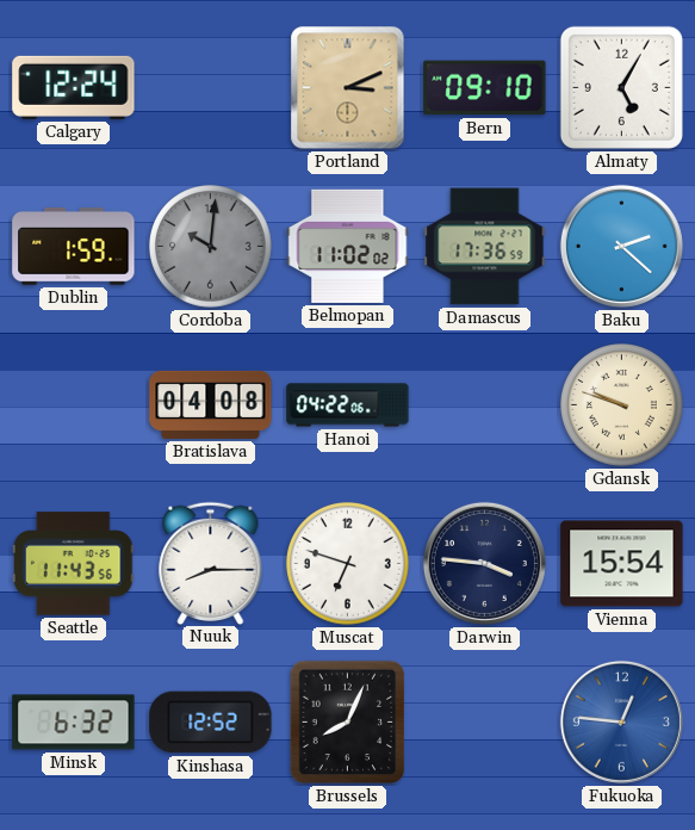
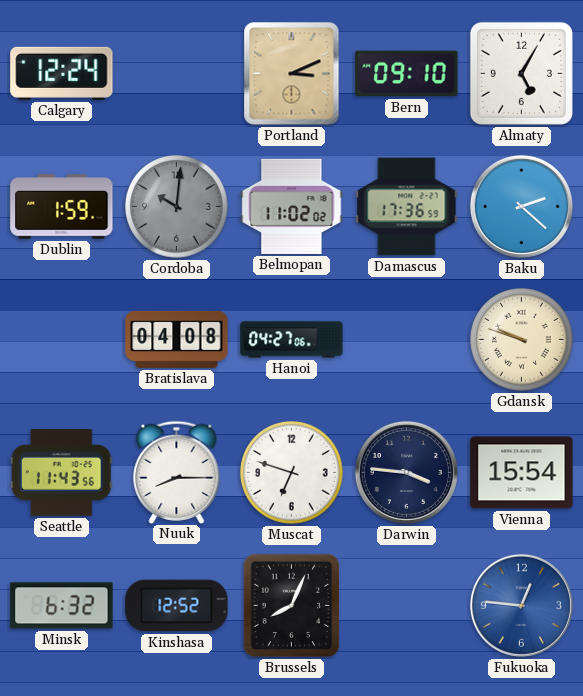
Hanoi: 04:22 -> 04:27
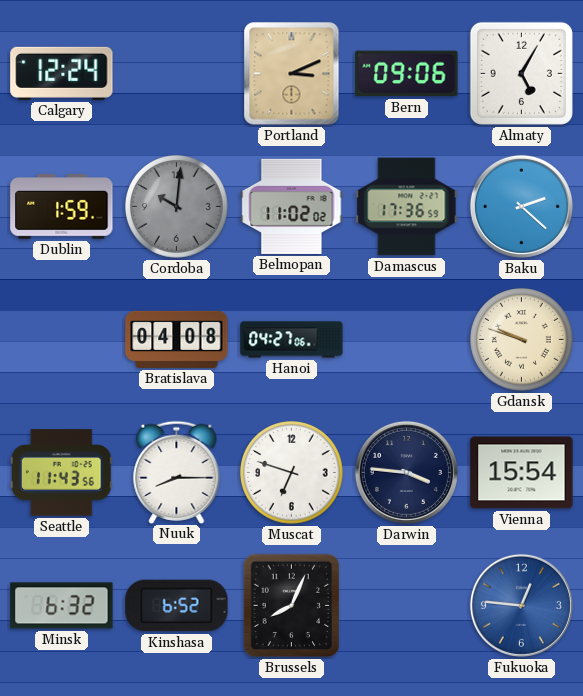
Bern: 09:10 -> 09:06
Kinshasa: 12:52 -> 6:52
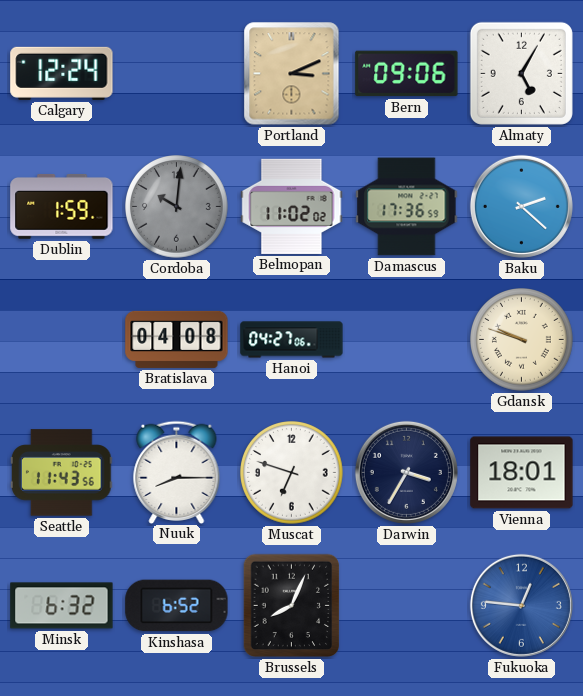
Darwin: 3:46 -> 3:35
Vienna: 15:54 -> 18:01
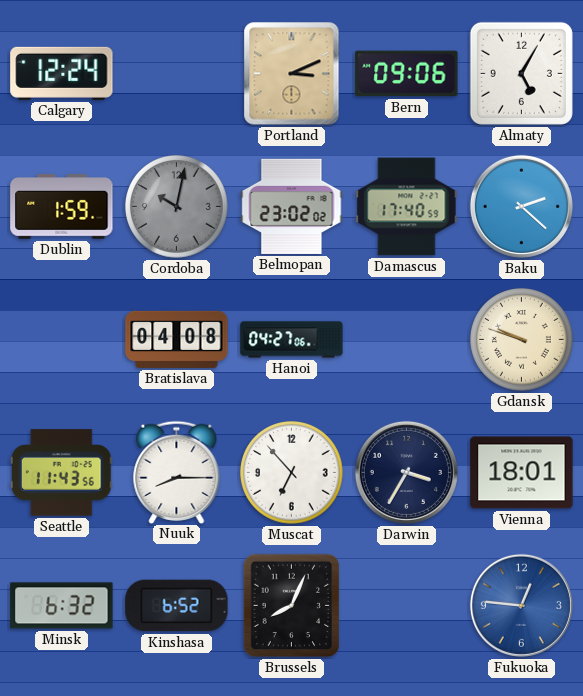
Cordoba: 10:01 -> 10:02
Belmopan: 11:02 -> 23:02
Damascus: 17:36 -> 17:40
Muscat: 6:48 -> 6:53
